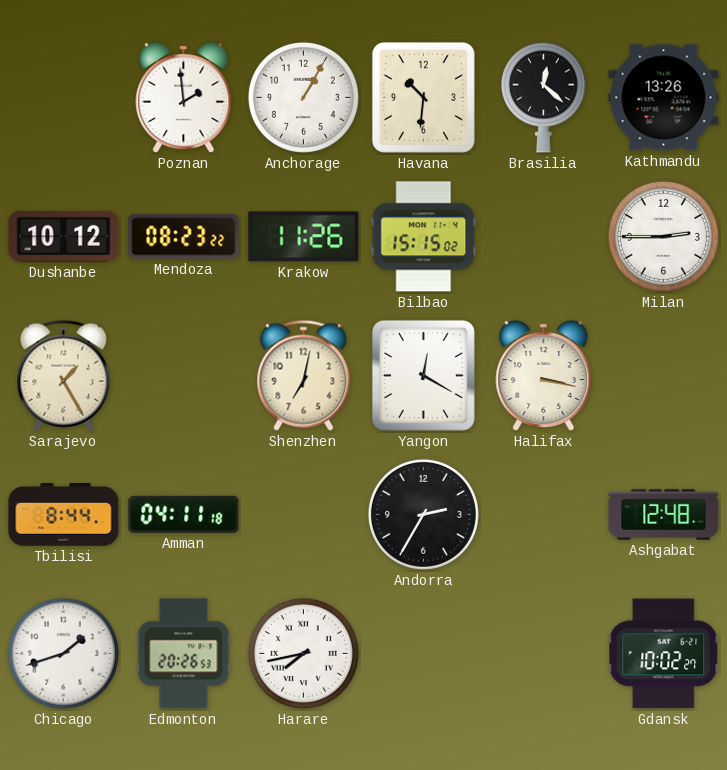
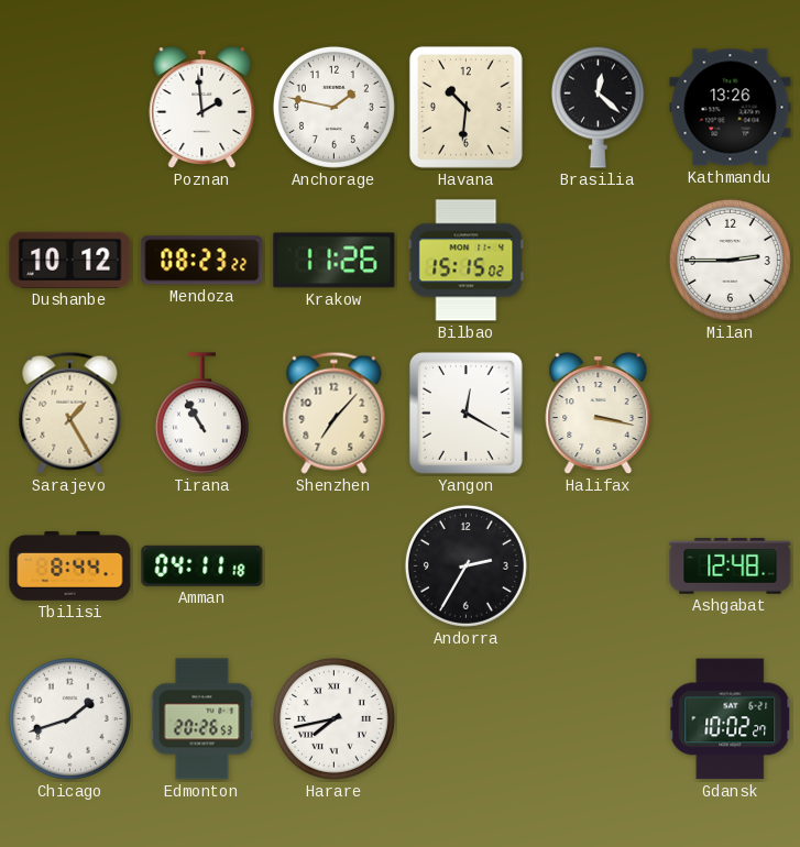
Anchorage: 1:05 -> 1:47
Tirana: none -> 10:55
Shenzhen: 7:02 -> 7:07
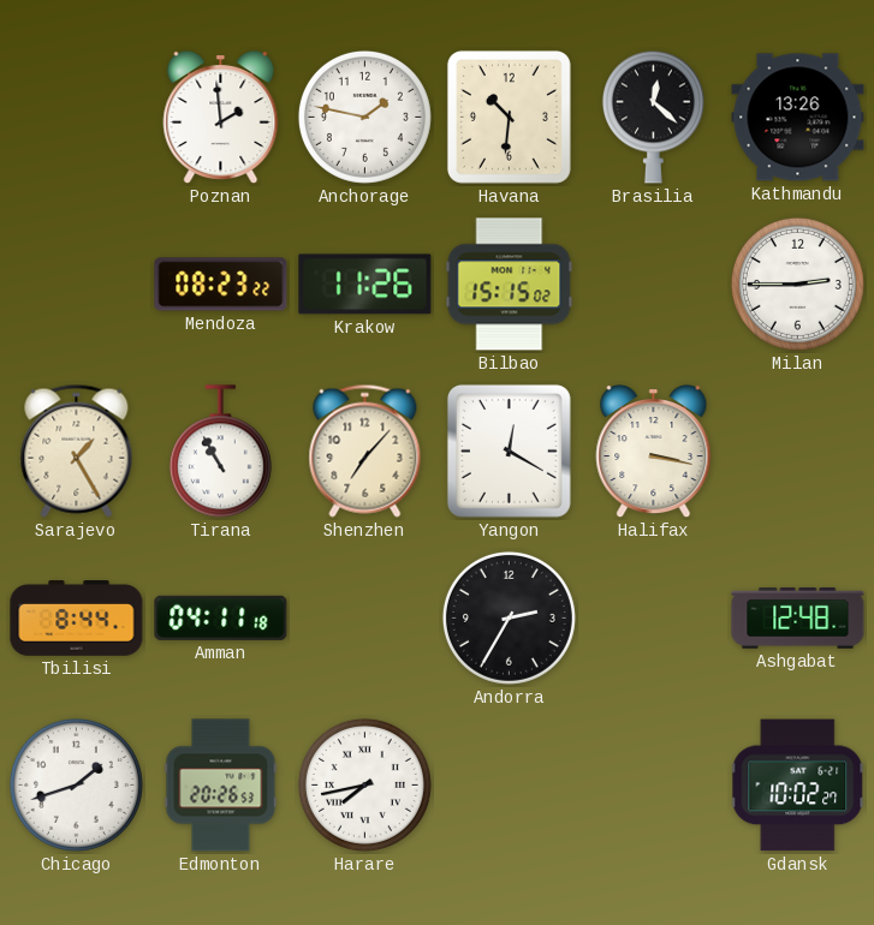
Dushanbe: 10:12 -> none
